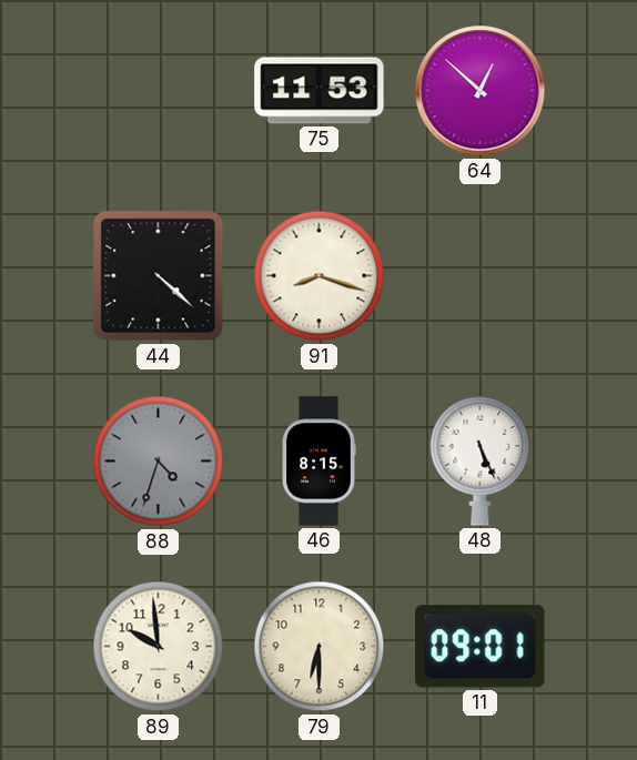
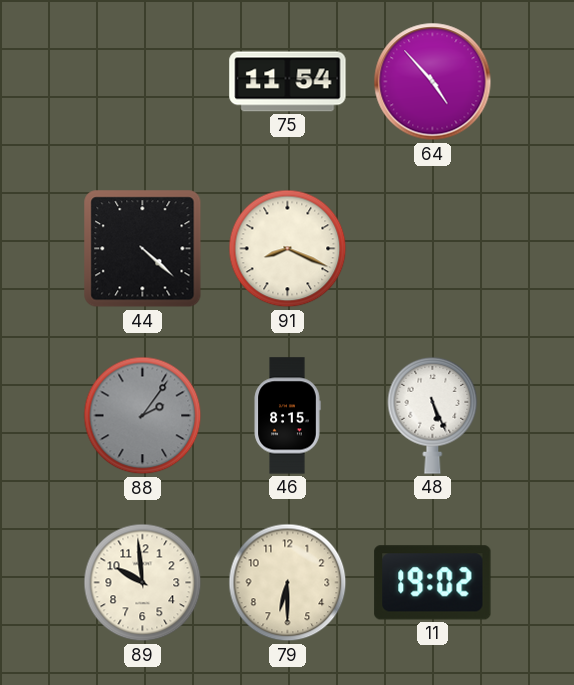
75: 11:53 -> 11:54
64: 12:52 -> 4:53
91: 8:18 -> 8:19
88: 4:33 -> 2:06
11: 09:01 -> 19:02
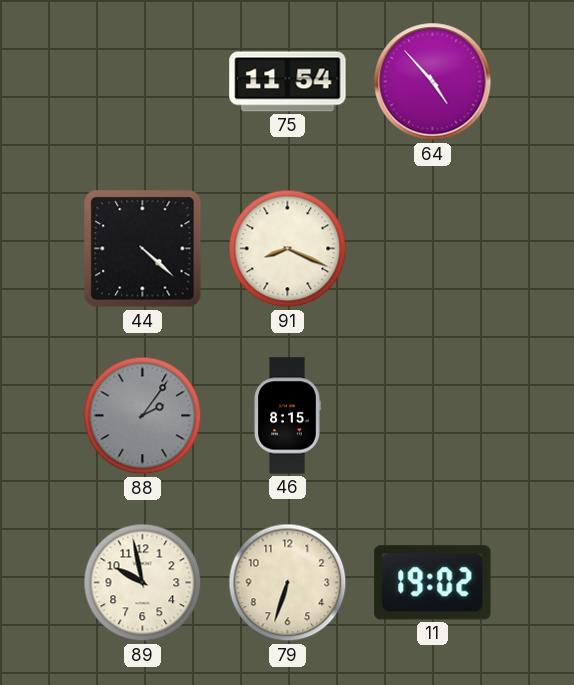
48: 5:26 -> none
89: 9:59 -> 9:58
79: 6:30 -> 6:33
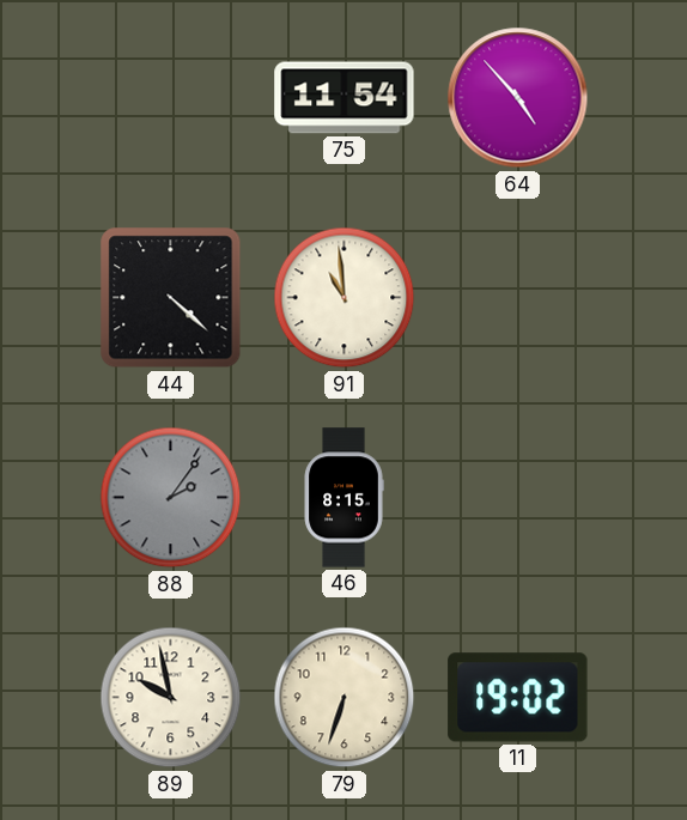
91: 8:19 -> 10:59
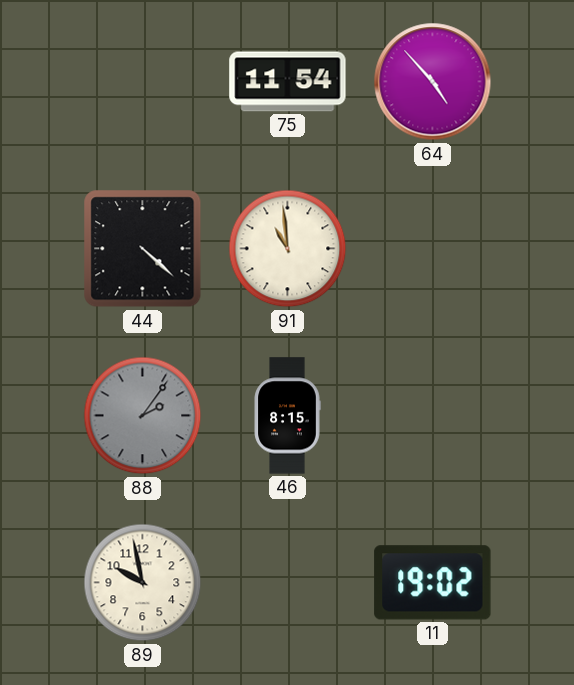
79: 6:33 -> none
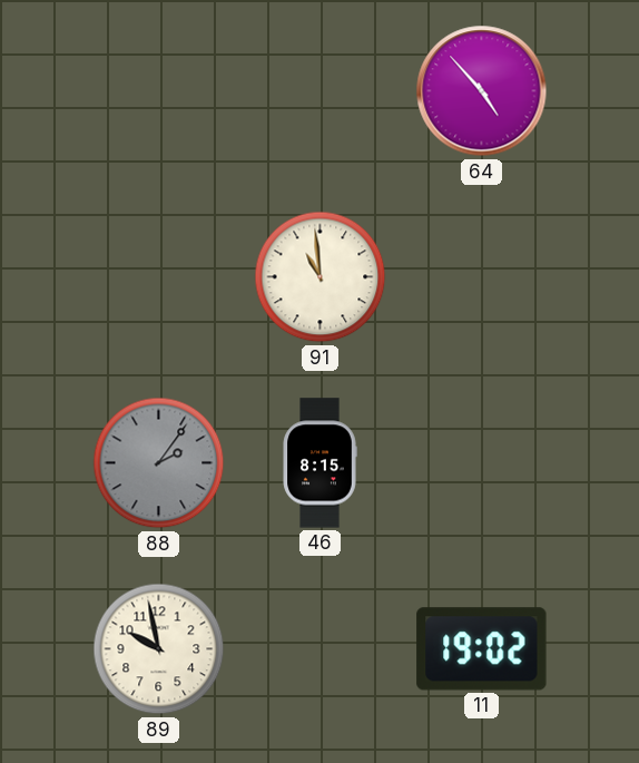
75: 11:54 -> none
44: 4:22 -> none
